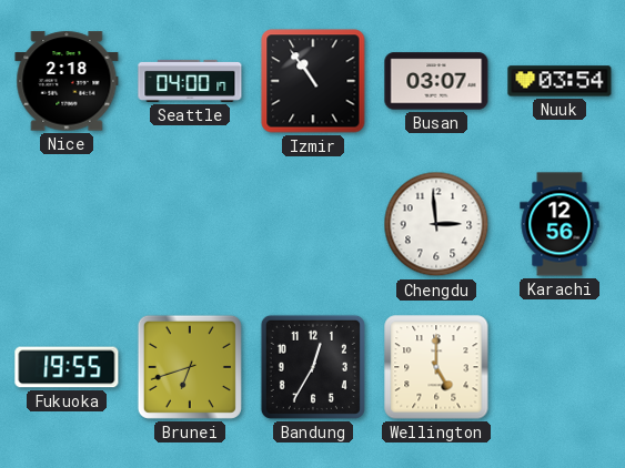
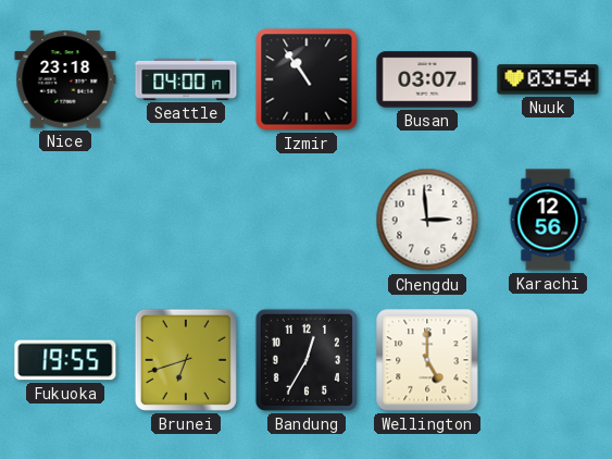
Nice: 2:18 -> 23:18
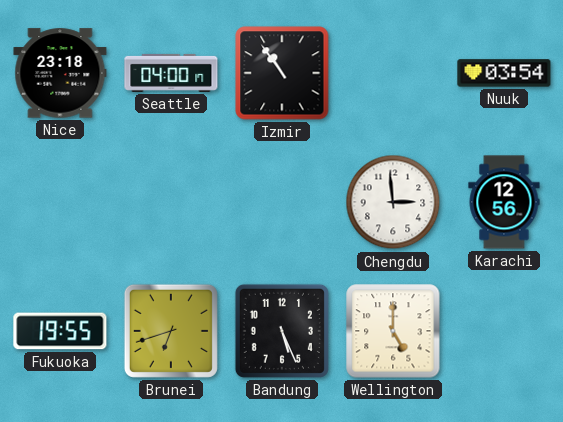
Busan: 03:07 -> none
Bandung: 12:35 -> 5:26
